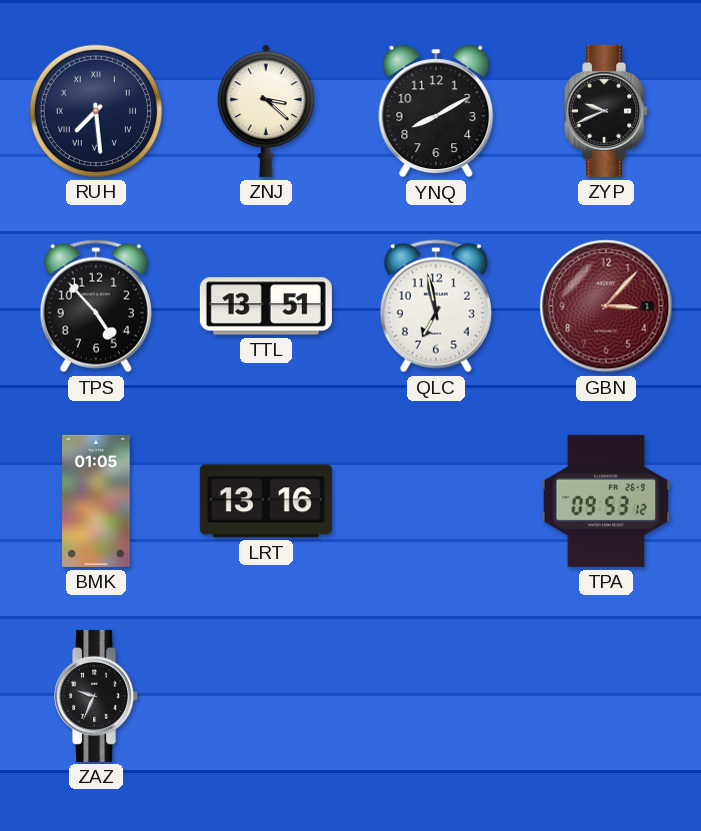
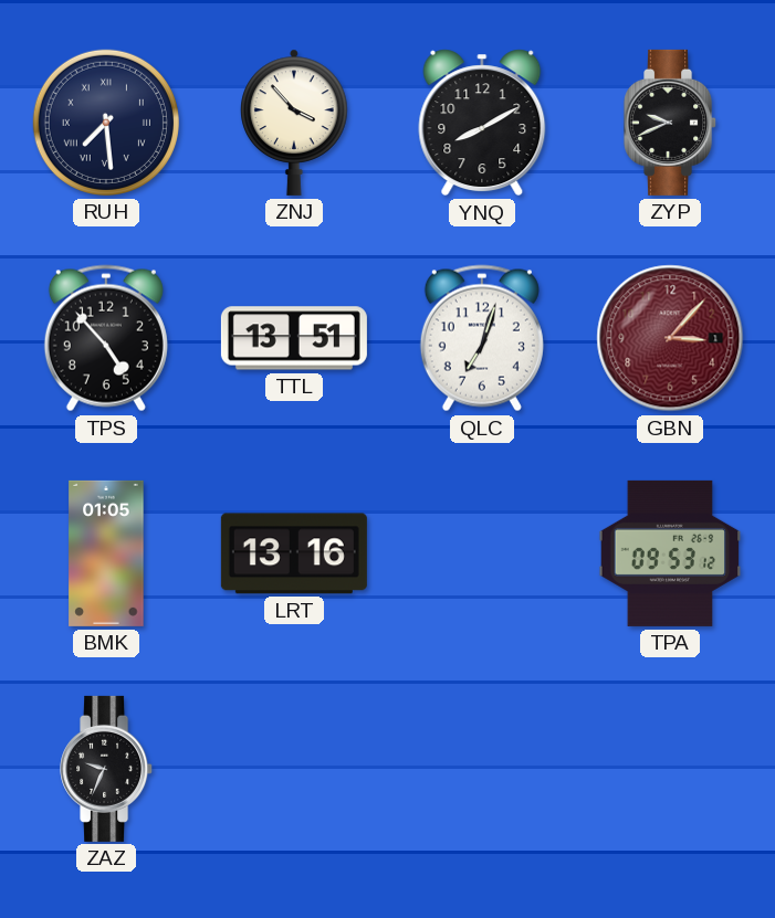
ZNJ: 3:22 -> 3:53
QLC: 6:58 -> 7:03
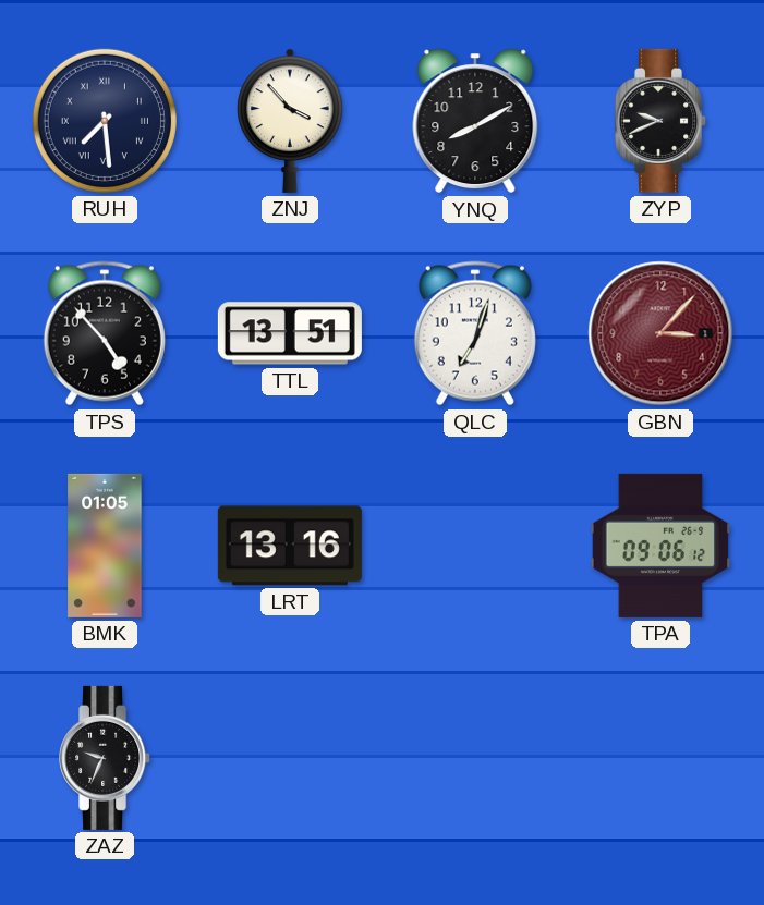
TPA: 09:53 -> 09:06
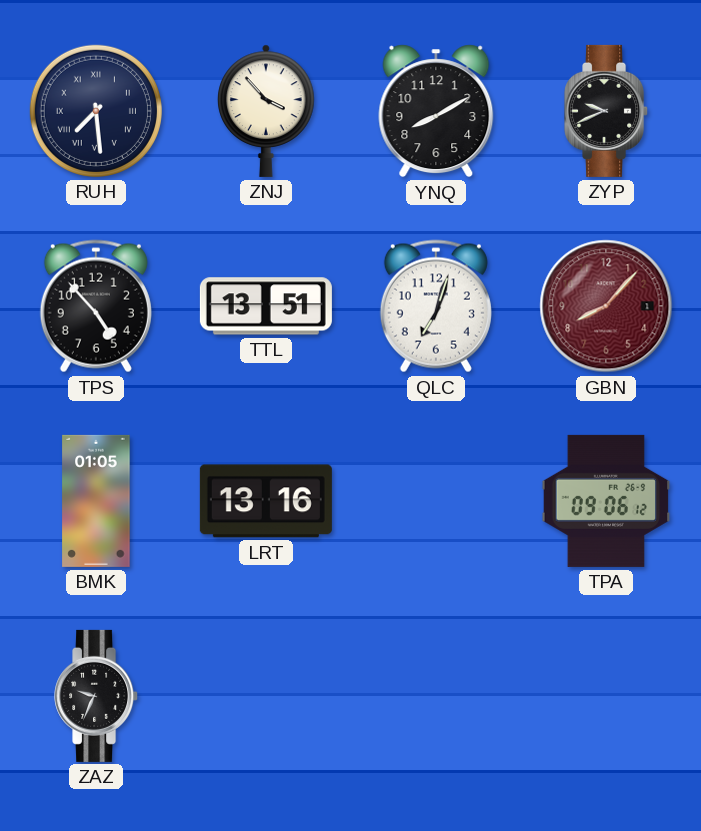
GBN: 3:07 -> 8:07
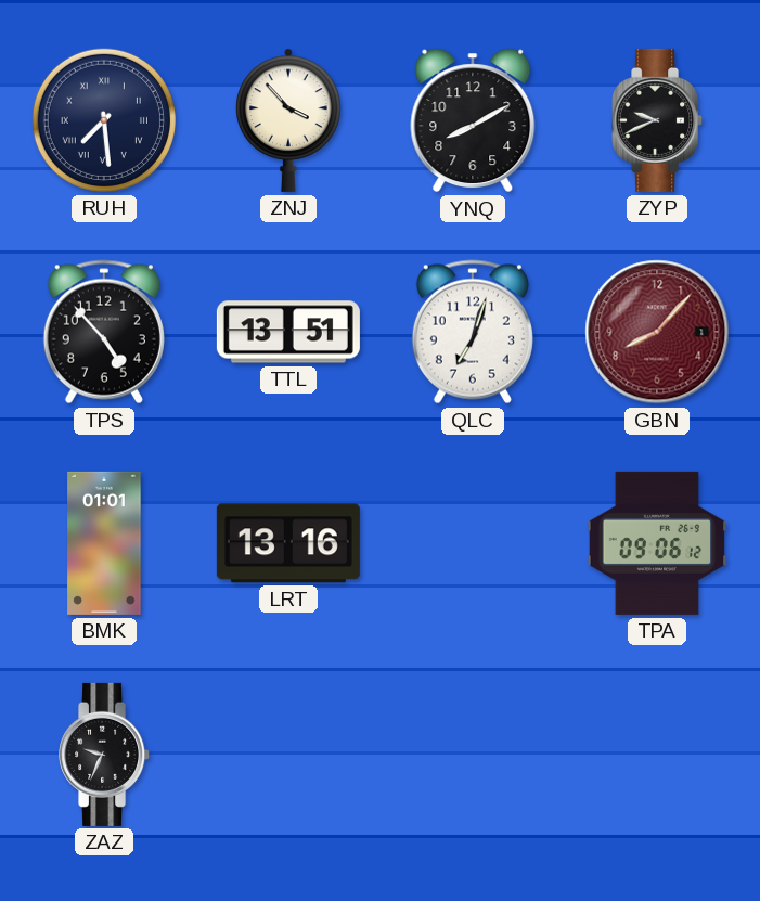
BMK: 01:05 -> 01:01
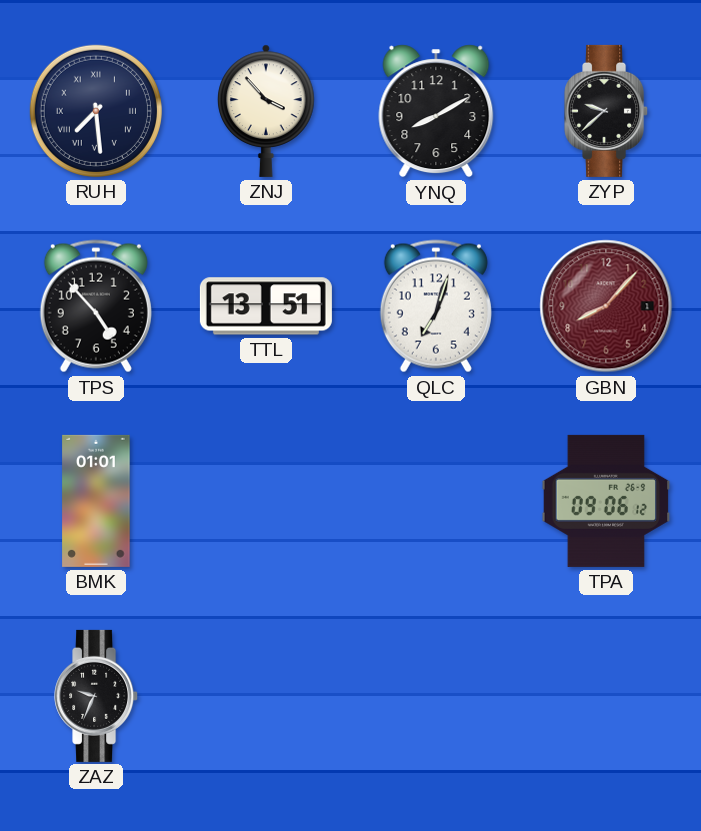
ZYP: 9:41 -> 9:38
LRT: 13:16 -> none
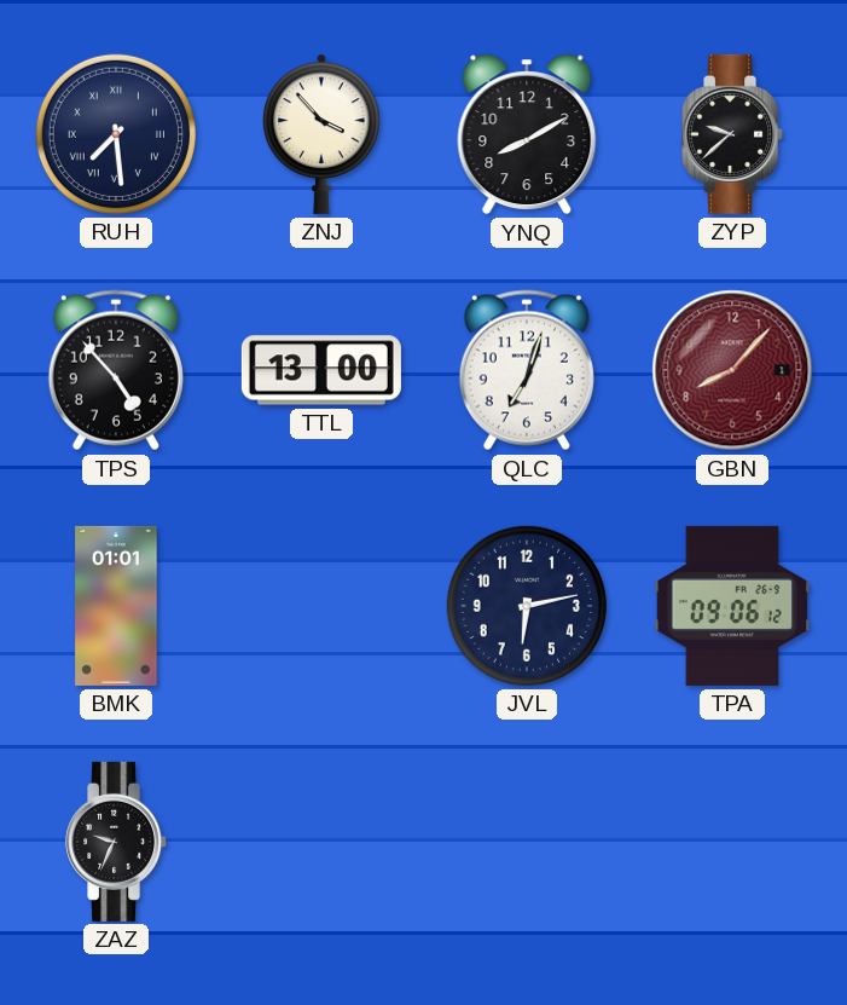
TTL: 13:51 -> 13:00
JVL: none -> 6:13
